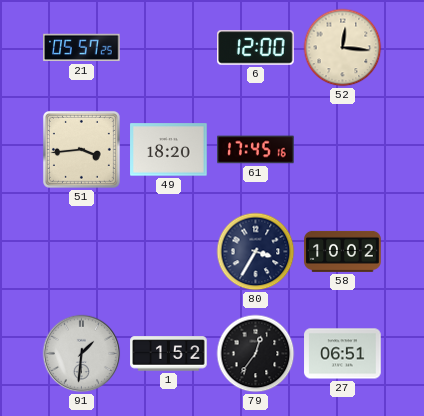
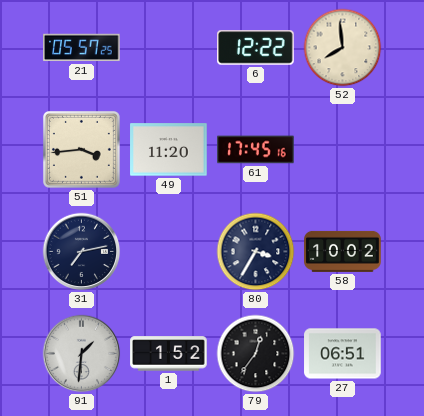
6: 12:00 -> 12:22
52: 12:16 -> 7:59
49: 18:20 -> 11:20
31: none -> 7:13
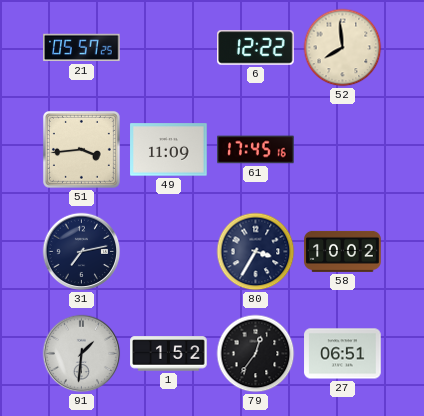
49: 11:20 -> 11:09
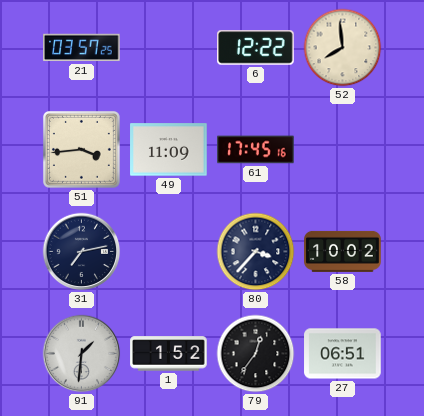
21: 05:57 -> 03:57
80: 3:35 -> 3:37
